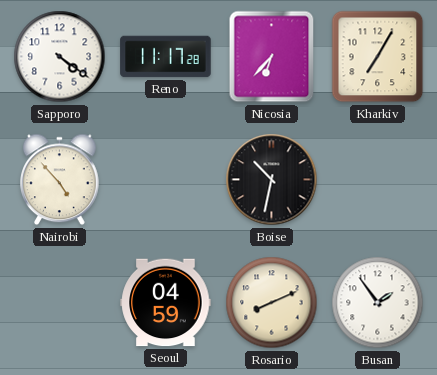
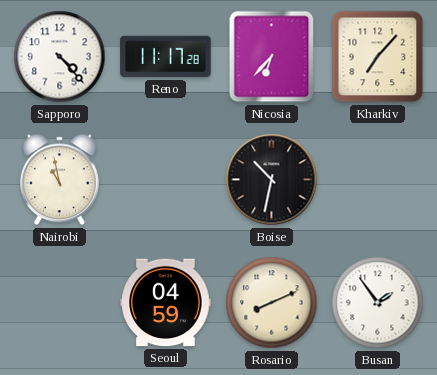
Sapporo: 4:21 -> 4:23
Kharkiv: 7:05 -> 7:07
Nairobi: 4:53 -> 10:58
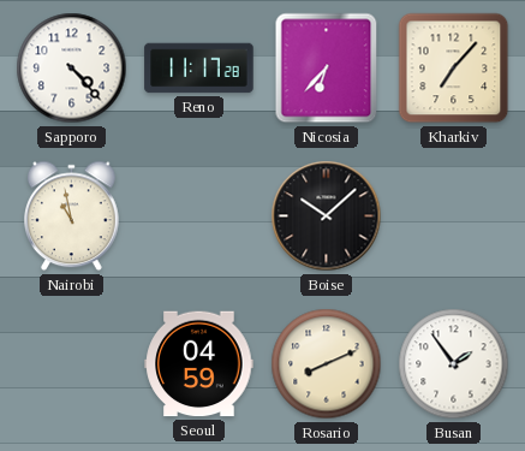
Boise: 10:32 -> 10:08
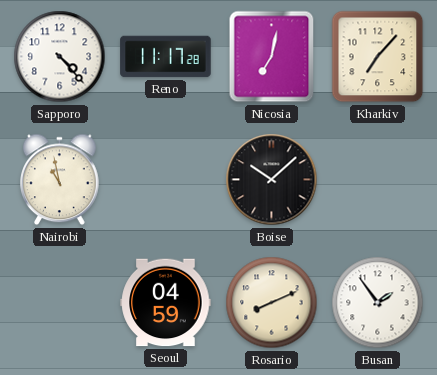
Nicosia: 6:37 -> 7:02
